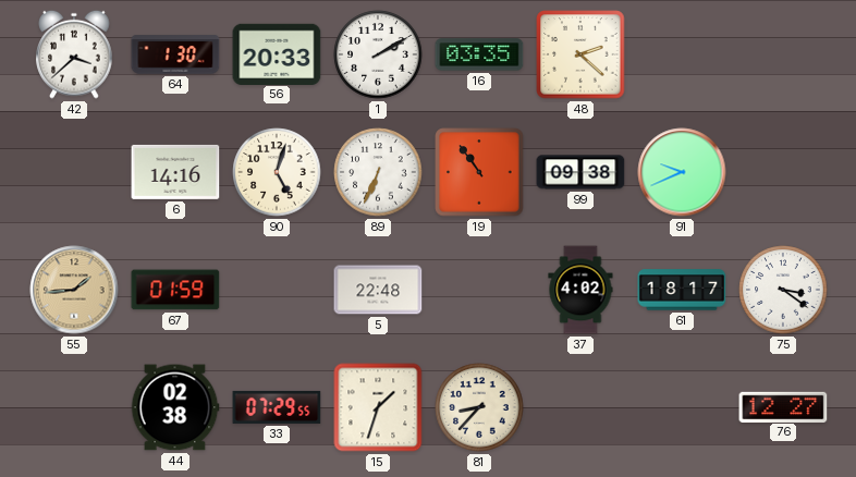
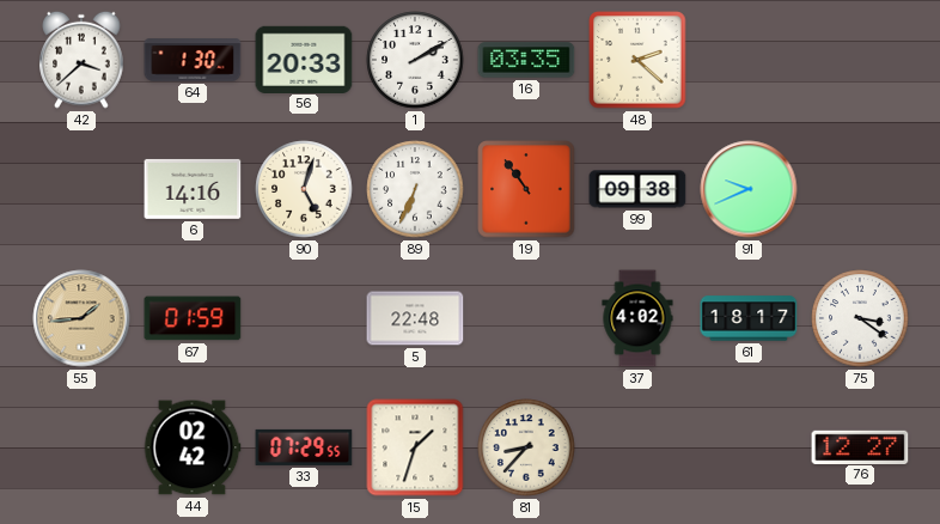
44: 02:38 -> 02:42
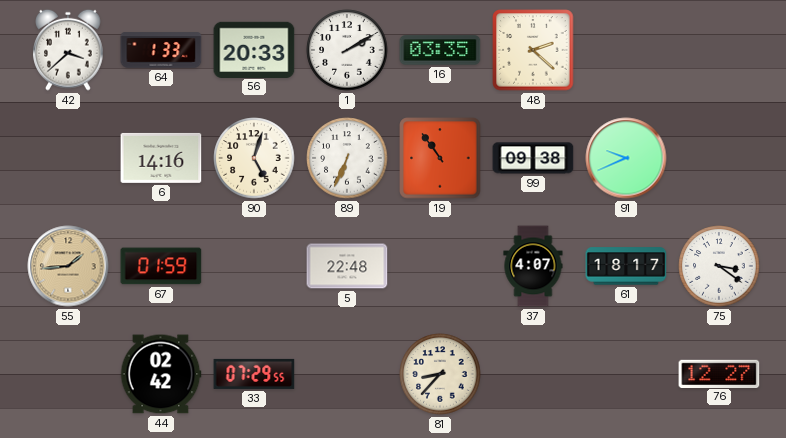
64: 1:30 -> 1:33
37: 4:02 -> 4:07
15: 1:33 -> none
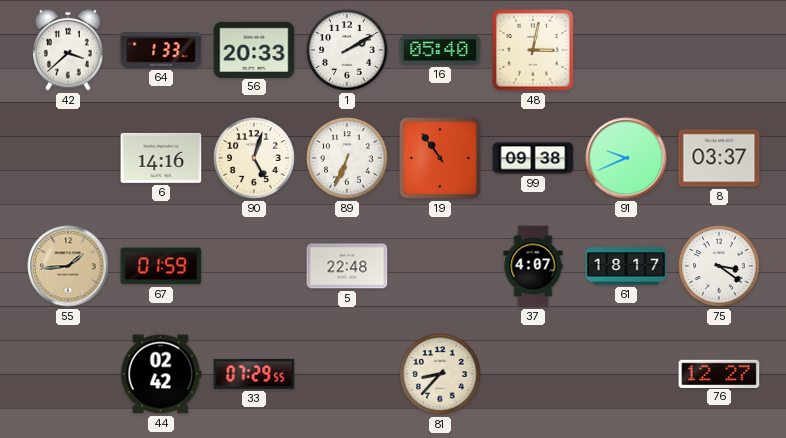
16: 03:35 -> 05:40
48: 2:22 -> 3:02
8: none -> 03:37
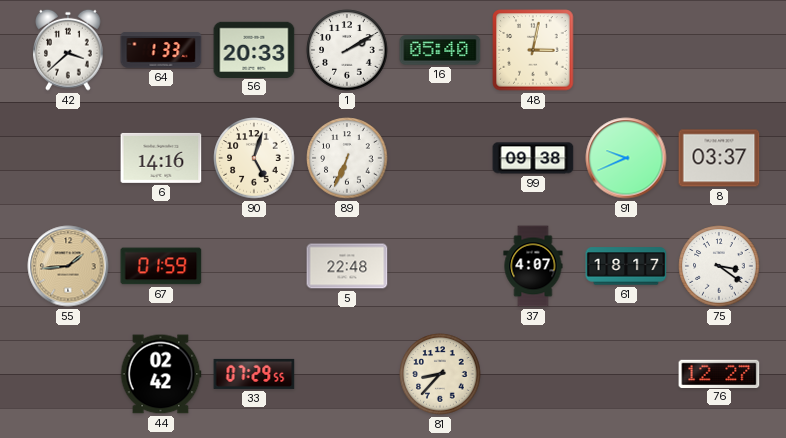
19: 10:54 -> none
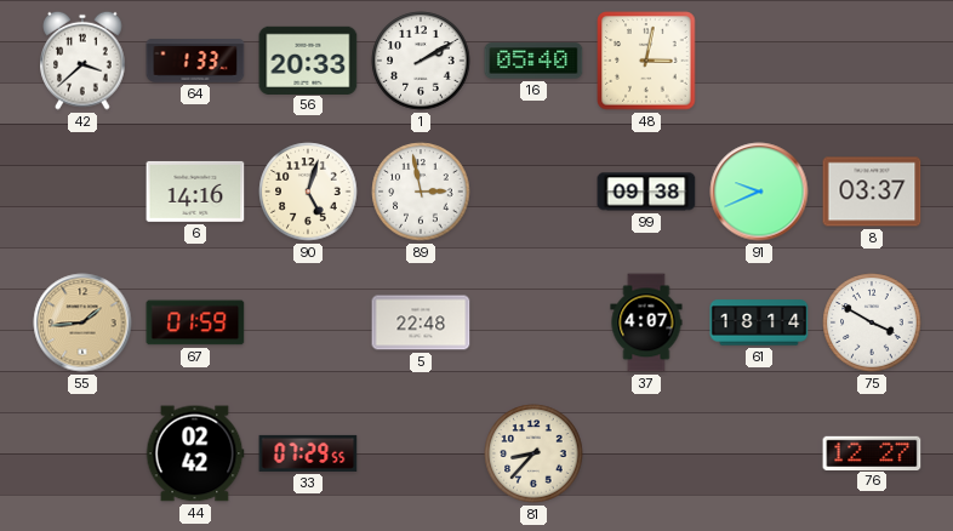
89: 6:34 -> 2:58
61: 18:17 -> 18:14
75: 3:21 -> 3:50
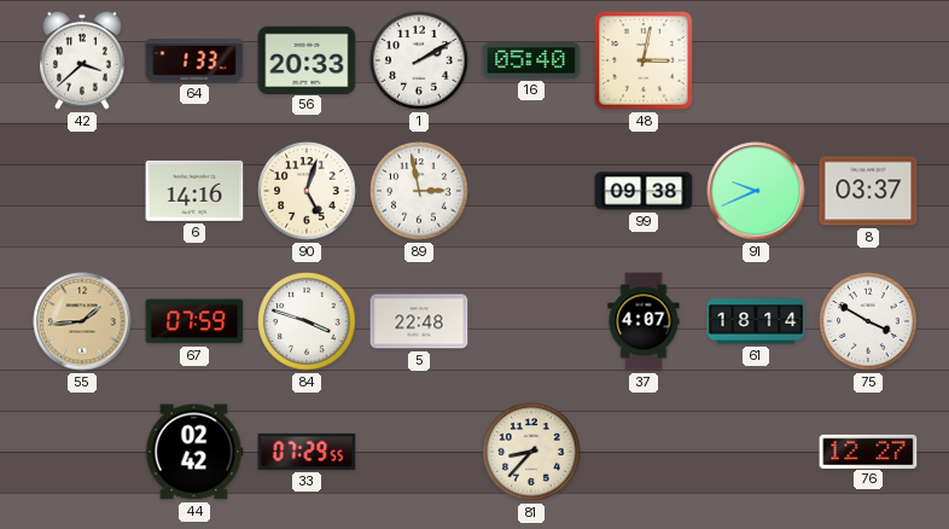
67: 01:59 -> 07:59
84: none -> 3:48
